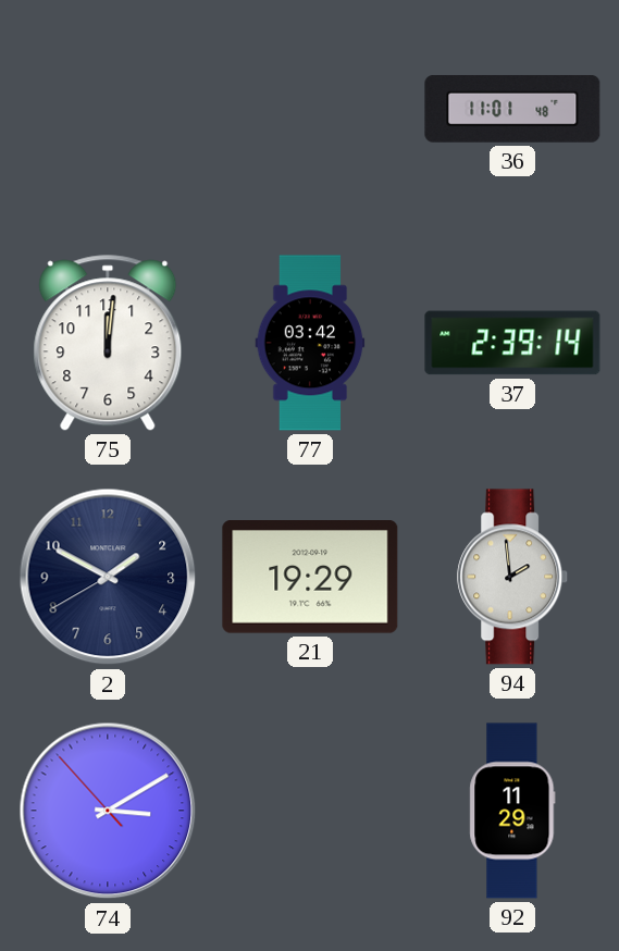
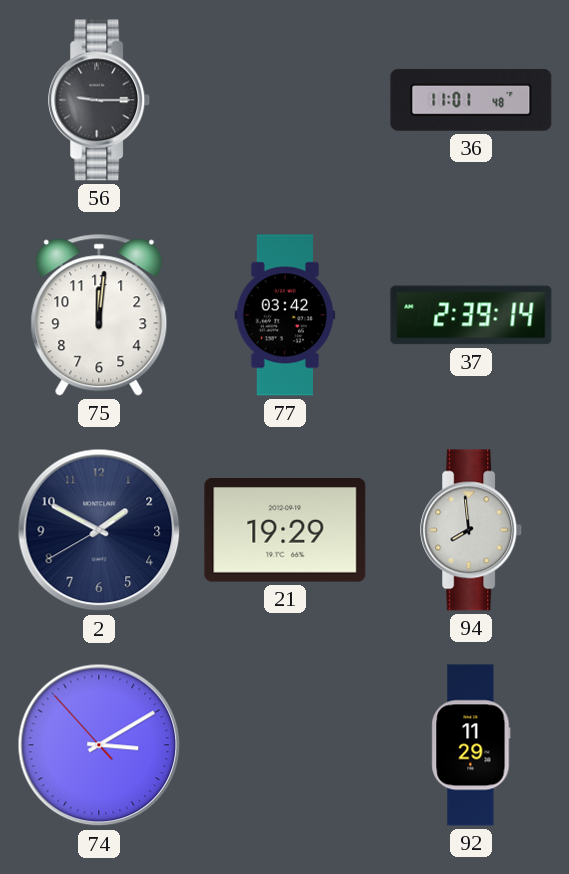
56: none -> 9:15
94: 1:59 -> 7:59
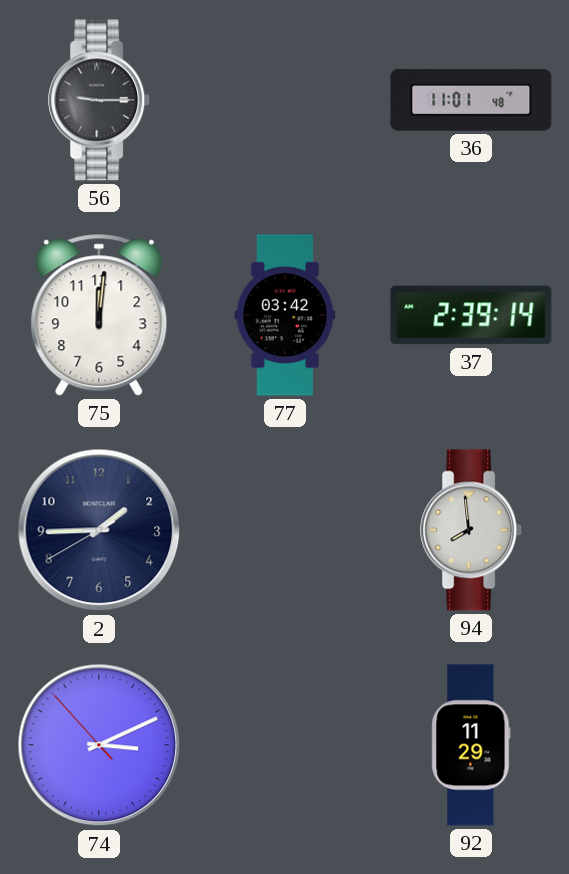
2: 1:49 -> 1:44
21: 19:29 -> none
74: 3:09 -> 3:10
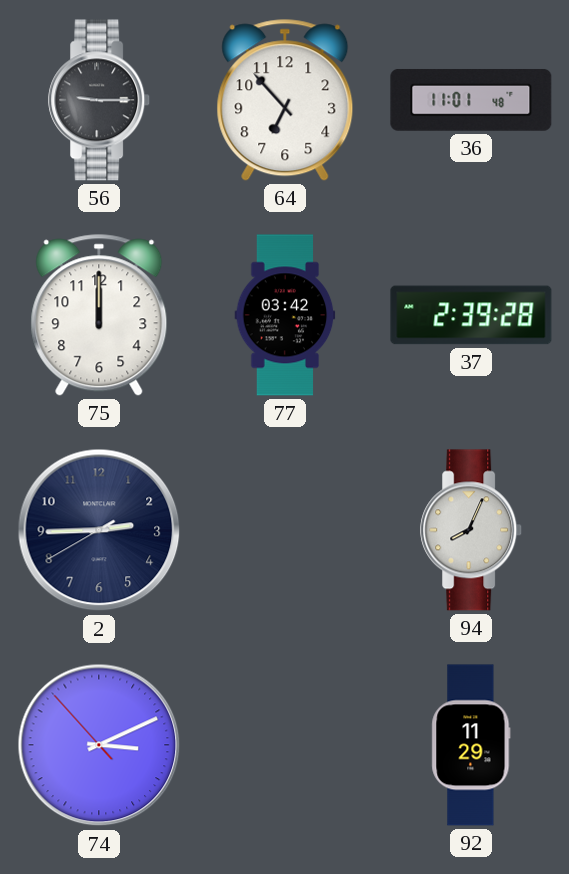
64: none -> 6:53
75: 12:01 -> 12:00
37: 2:39:14 -> 2:39:28
2: 1:44 -> 2:44
94: 7:59 -> 8:04
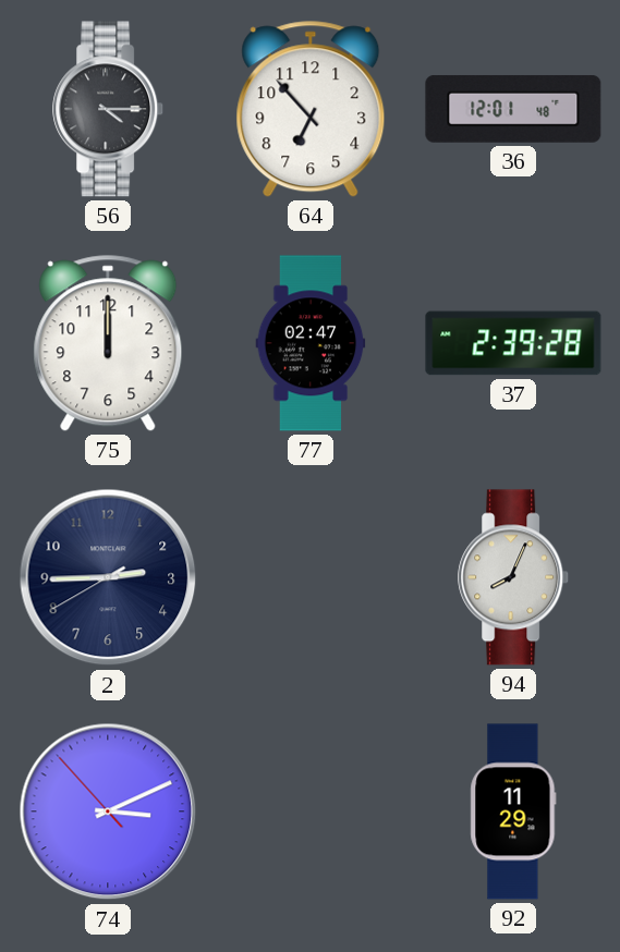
56: 9:15 -> 4:15
36: 11:01 -> 12:01
77: 03:42 -> 02:47
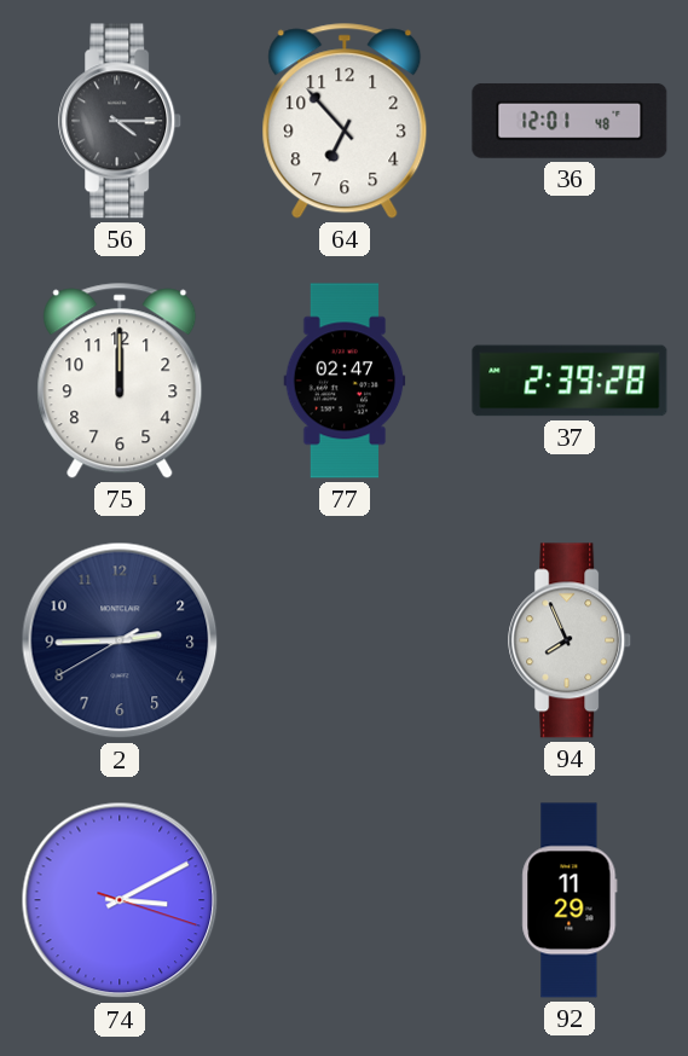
94: 8:04 -> 7:56
74: 3:10:53 -> 3:10:18
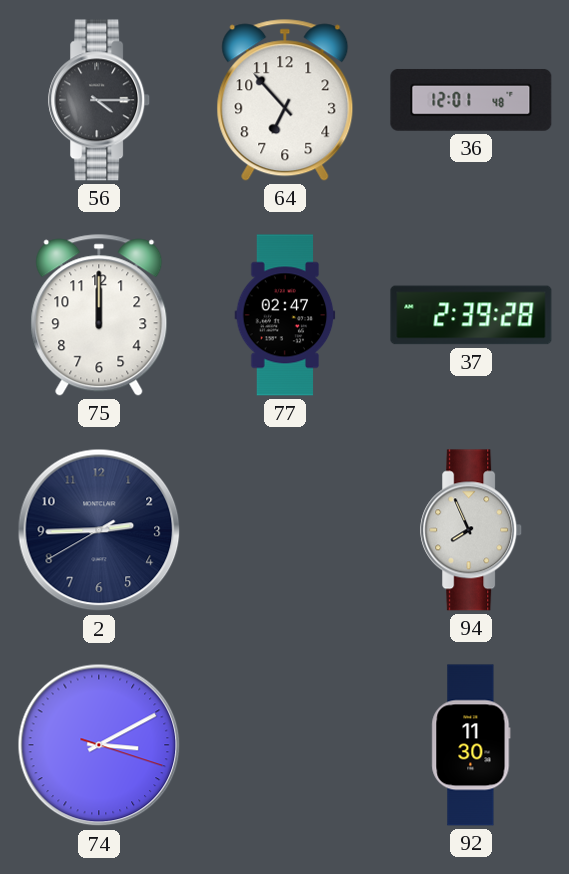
92: 11:29 -> 11:30
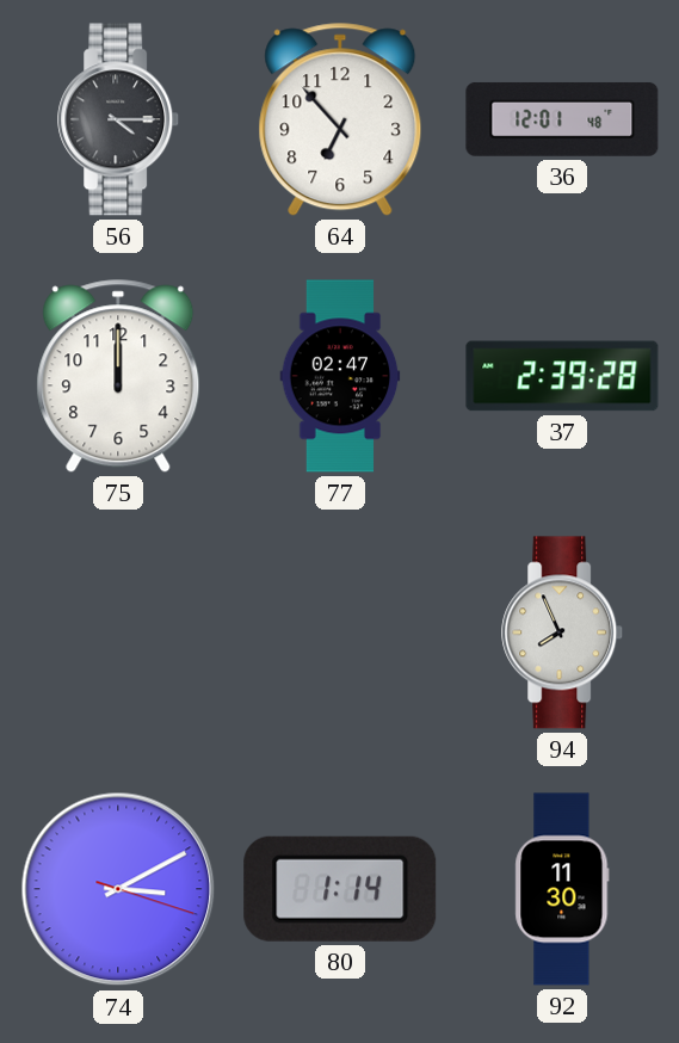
2: 2:44 -> none
80: none -> 1:14
